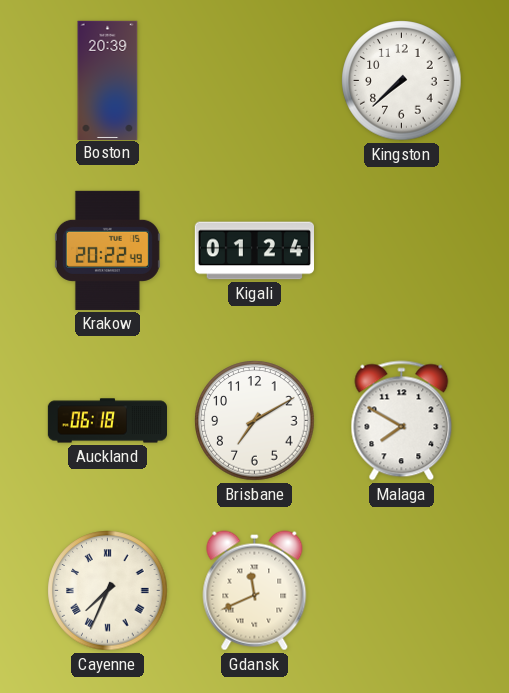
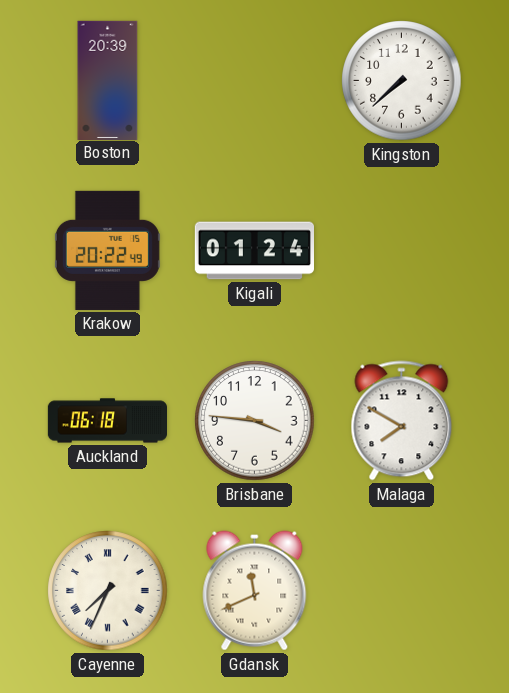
Brisbane: 7:10 -> 3:46
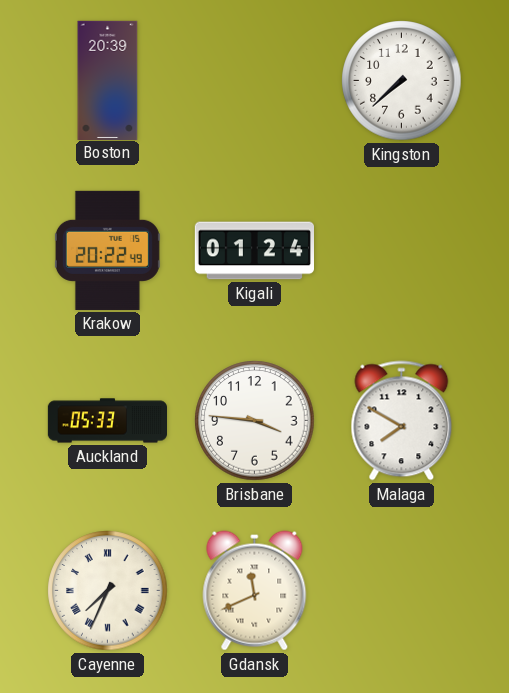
Auckland: 06:18 -> 05:33
